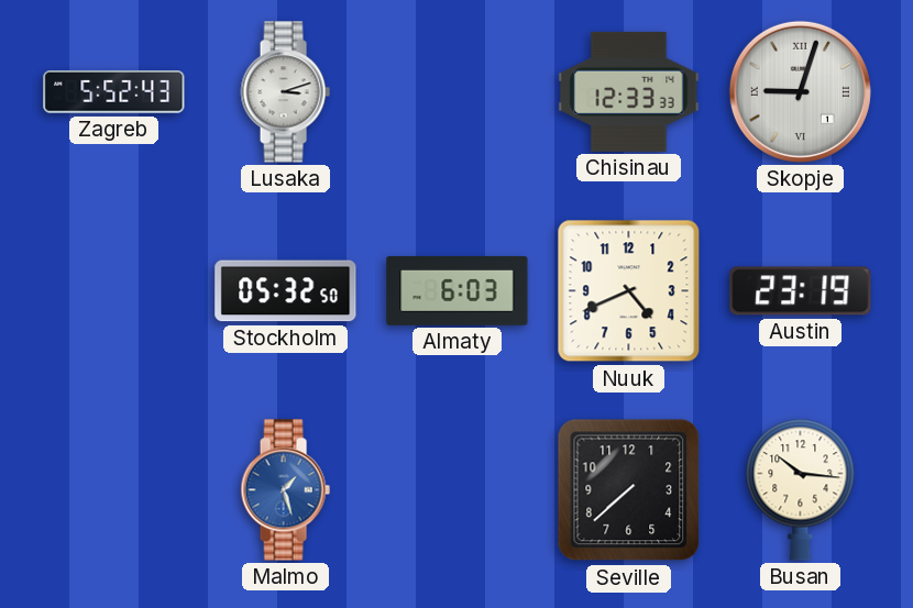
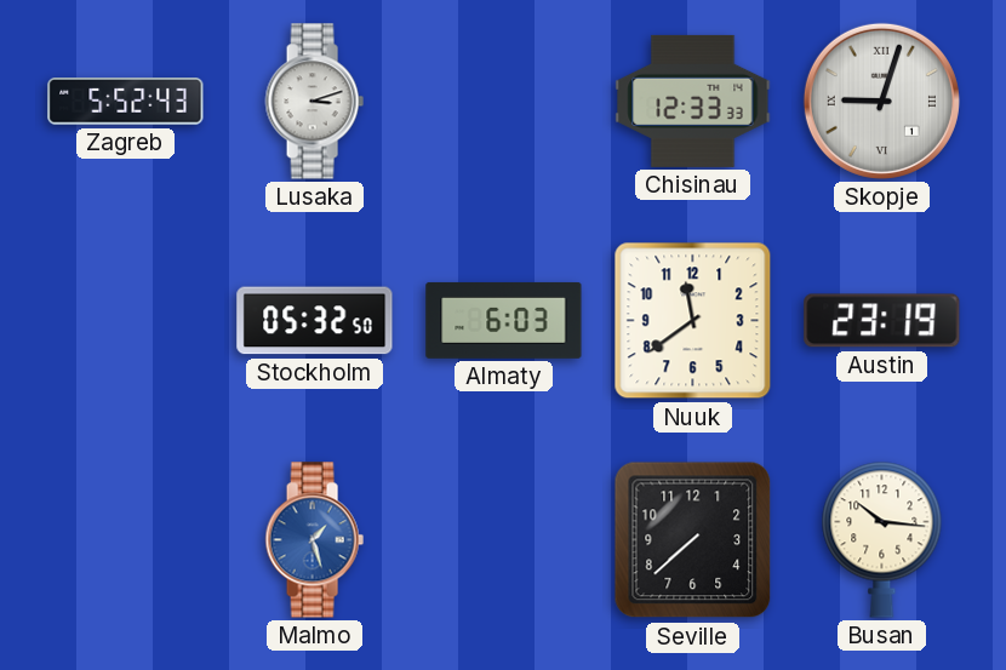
Nuuk: 4:41 -> 11:39
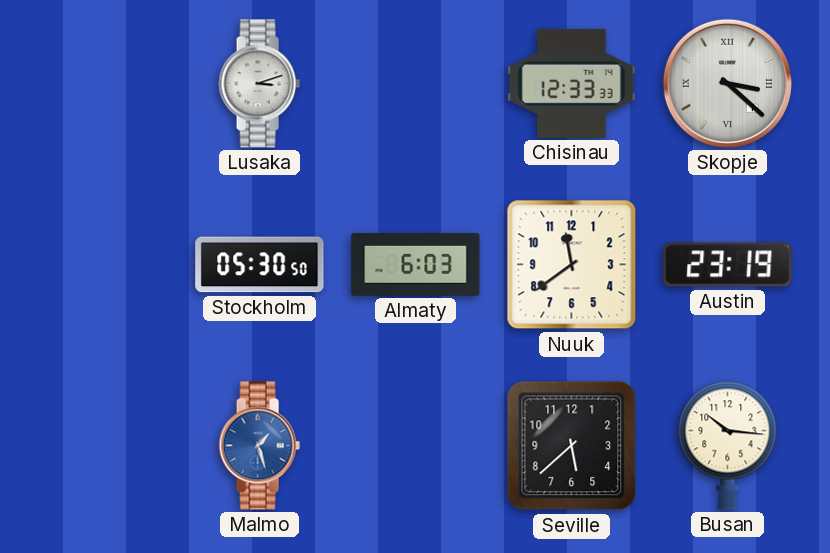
Zagreb: 5:52 -> none
Skopje: 9:03 -> 3:22
Stockholm: 05:32 -> 05:30
Seville: 7:38 -> 5:38
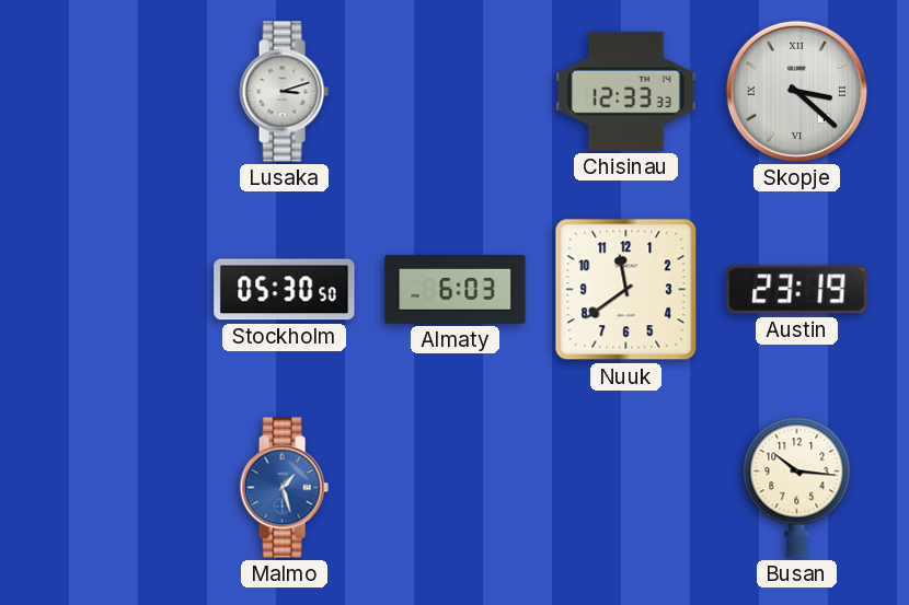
Seville: 5:38 -> none
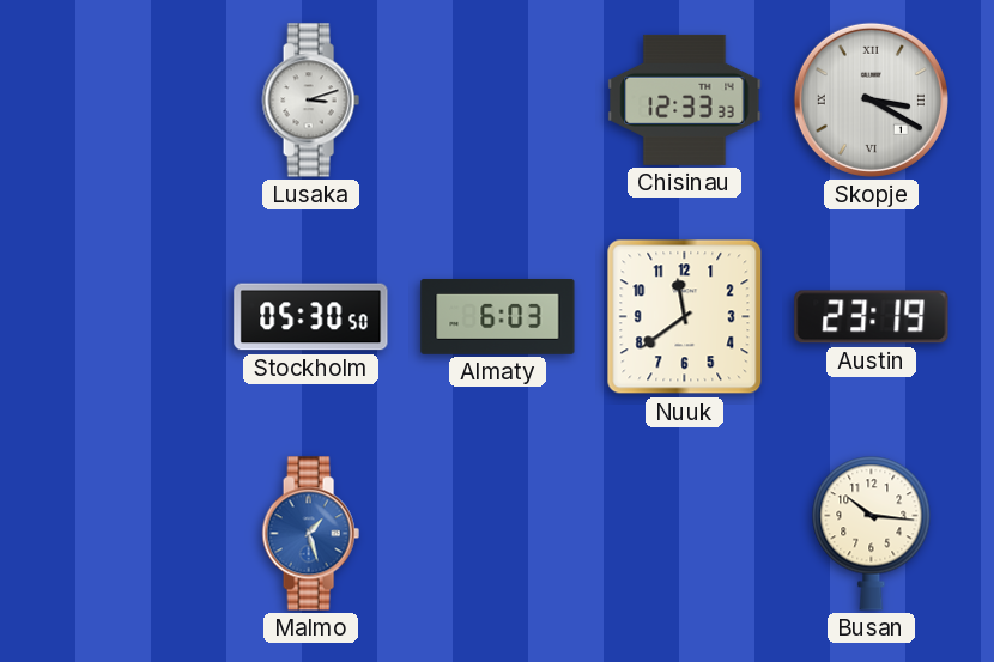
Skopje: 3:22 -> 3:20
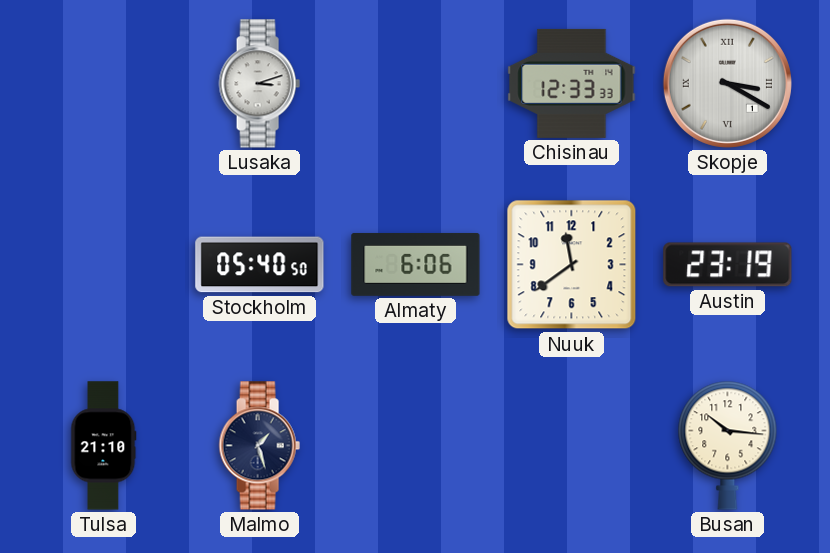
Stockholm: 05:30 -> 05:40
Almaty: 6:03 -> 6:06
Tulsa: none -> 21:10
Malmo dial: blue -> navy
